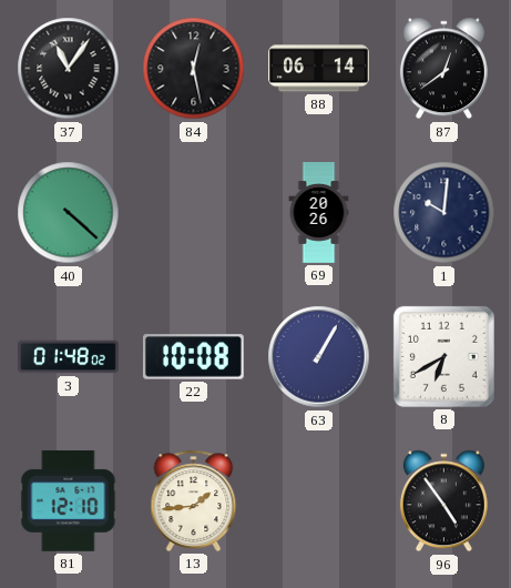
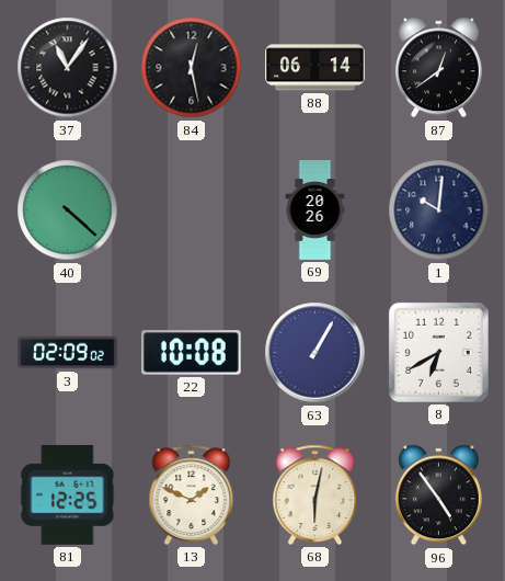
3: 01:48 -> 02:09
81: 12:10 -> 12:25
13: 1:44 -> 1:49
68: none -> 6:02
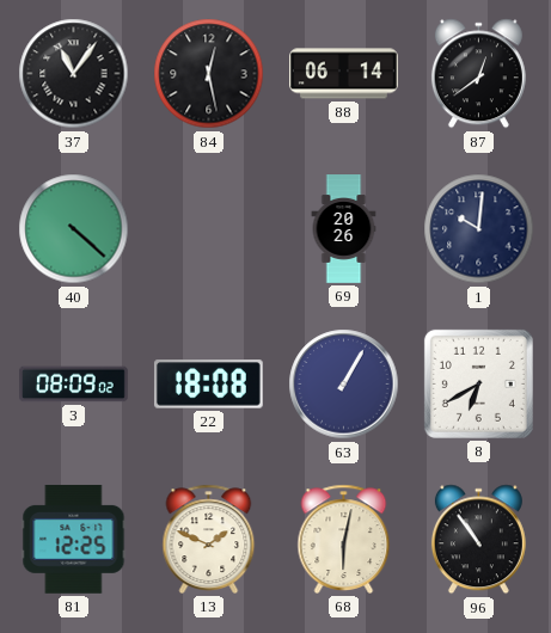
3: 02:09 -> 08:09
22: 10:08 -> 18:08
96: 4:54 -> 10:54
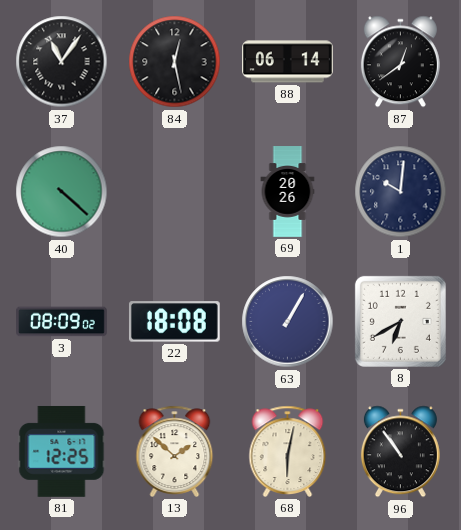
13: 1:49 -> 1:52
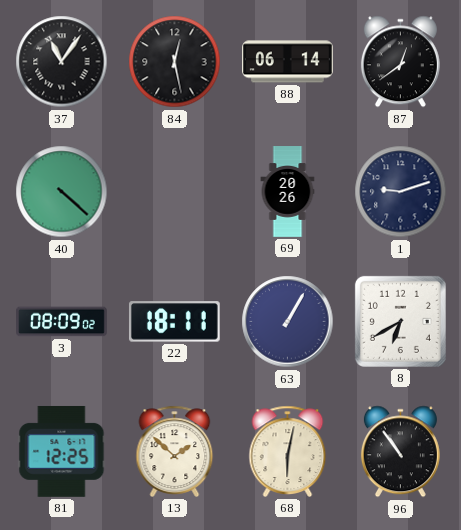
1: 10:01 -> 9:12
22: 18:08 -> 18:11
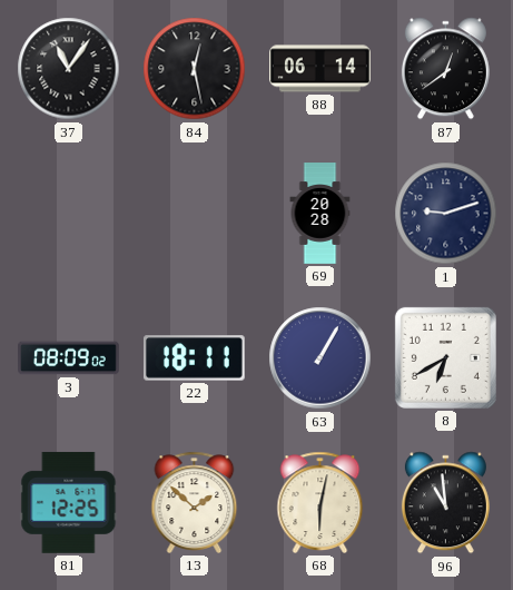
40: 4:22 -> none
69: 20:26 -> 20:28
96: 10:54 -> 10:59
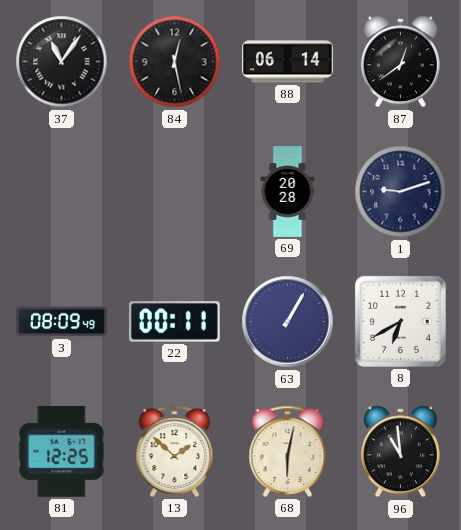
3: 08:09:02 -> 08:09:49
22: 18:11 -> 00:11
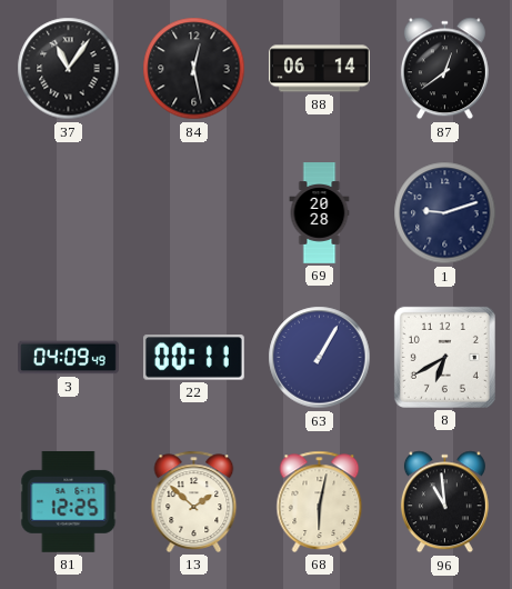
3: 08:09 -> 04:09
